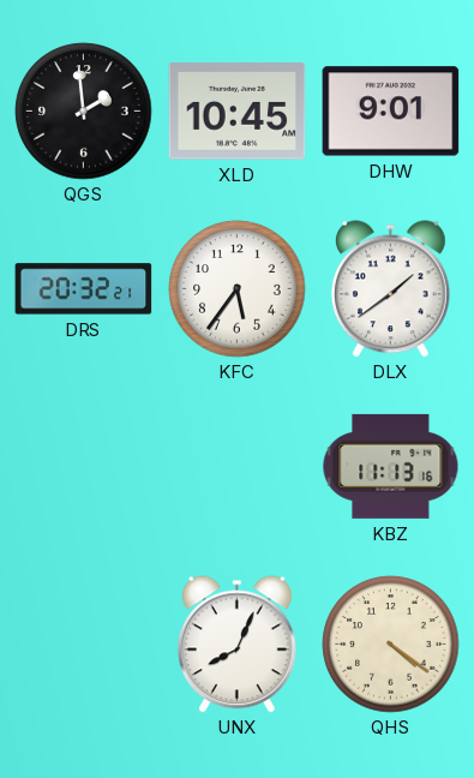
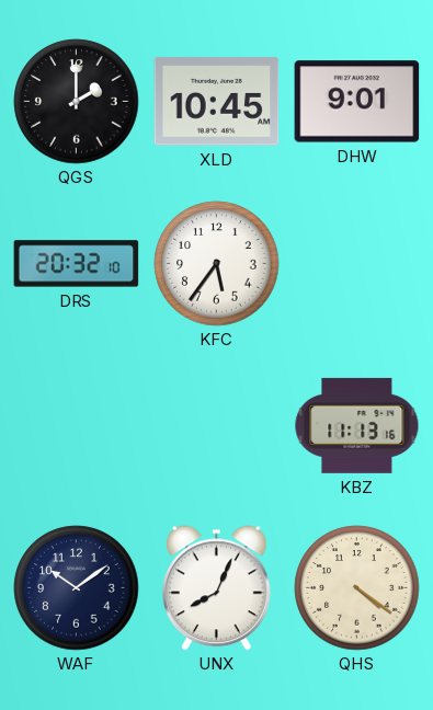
QGS: 1:59 -> 2:00
DRS: 20:32:21 -> 20:32:10
DLX: 1:39 -> none
WAF: none -> 10:09
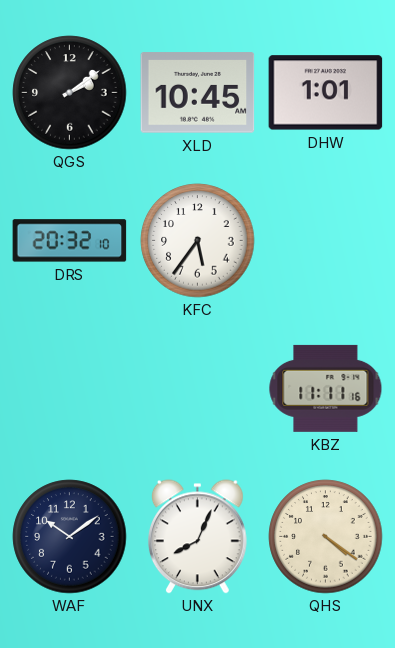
QGS: 2:00 -> 2:09
DHW: 9:01 -> 1:01
KBZ: 11:13 -> 11:11
